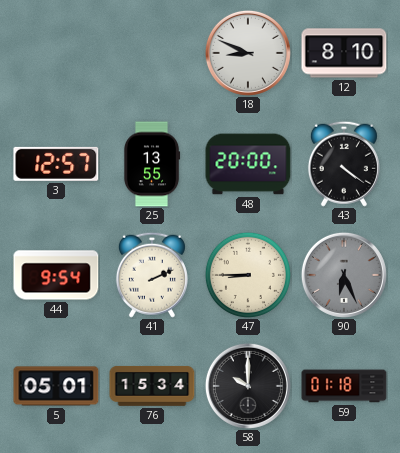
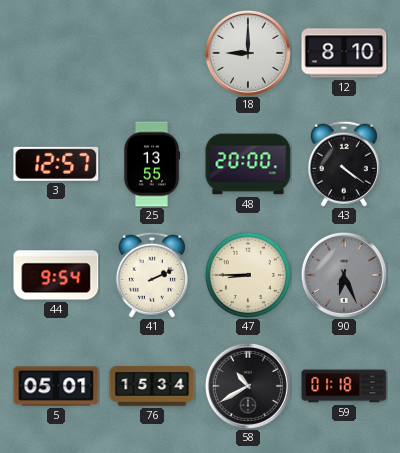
18: 8:49 -> 9:00
58: 10:00 -> 10:40
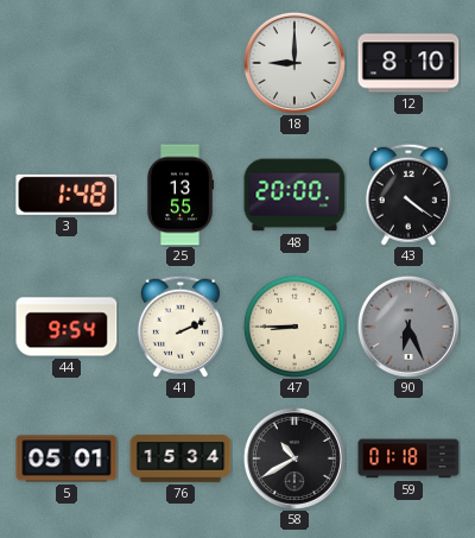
3: 12:57 -> 1:48
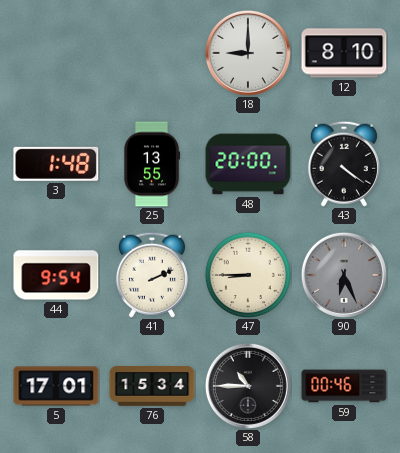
5: 05:01 -> 17:01
58: 10:40 -> 10:45
59: 01:18 -> 00:46
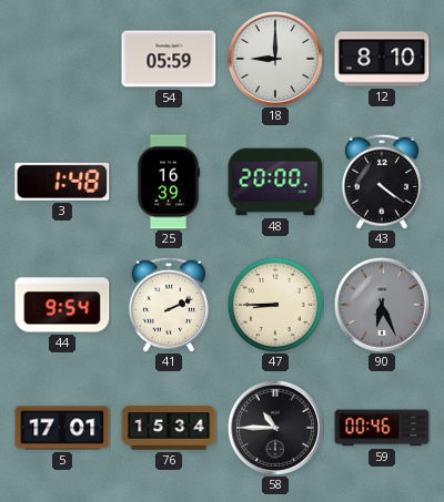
54: none -> 05:59
25: 13:55 -> 16:39
